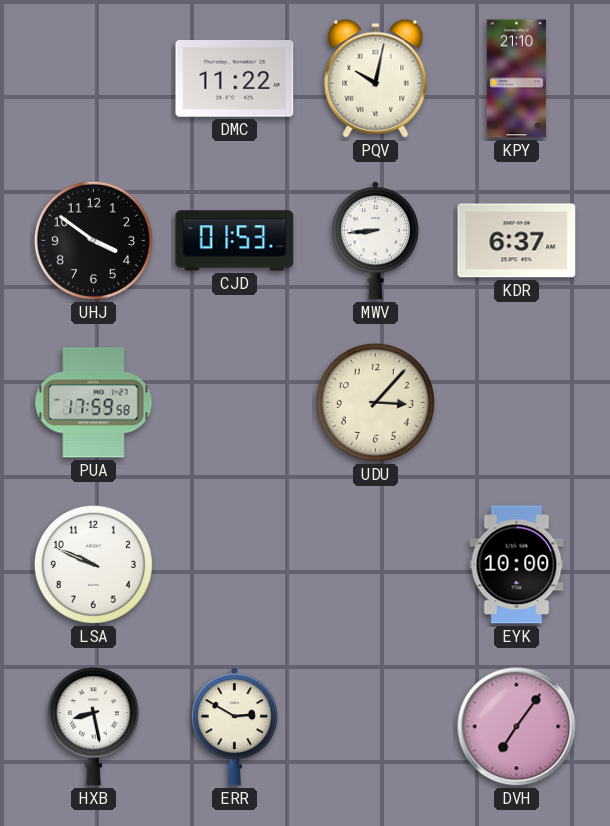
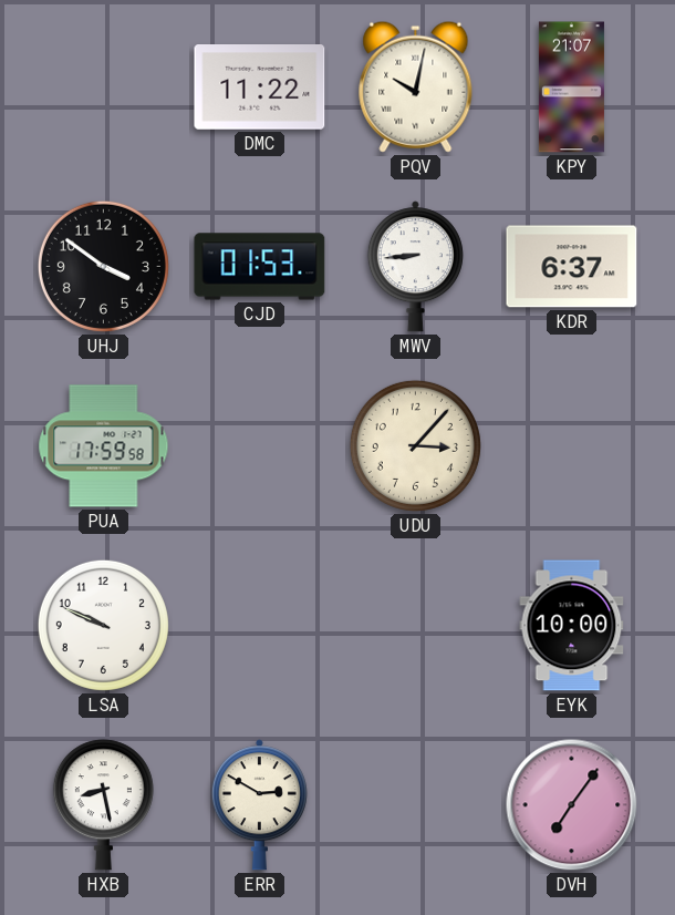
KPY: 21:10 -> 21:07
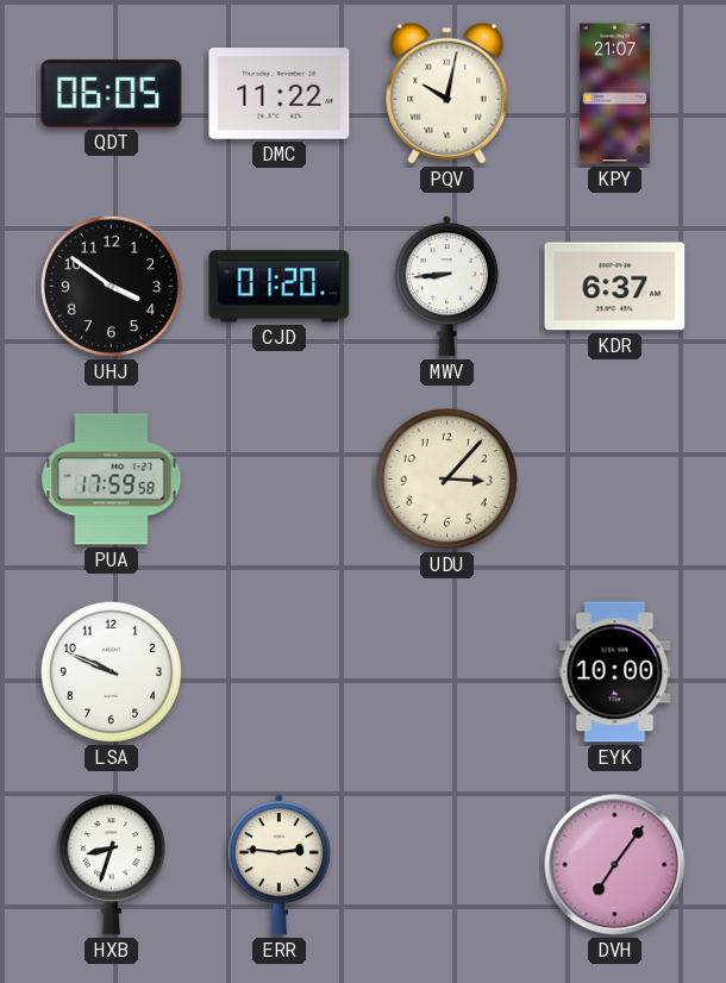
QDT: none -> 06:05
CJD: 01:53 -> 01:20
HXB: 8:28 -> 8:33
ERR: 2:50 -> 2:46
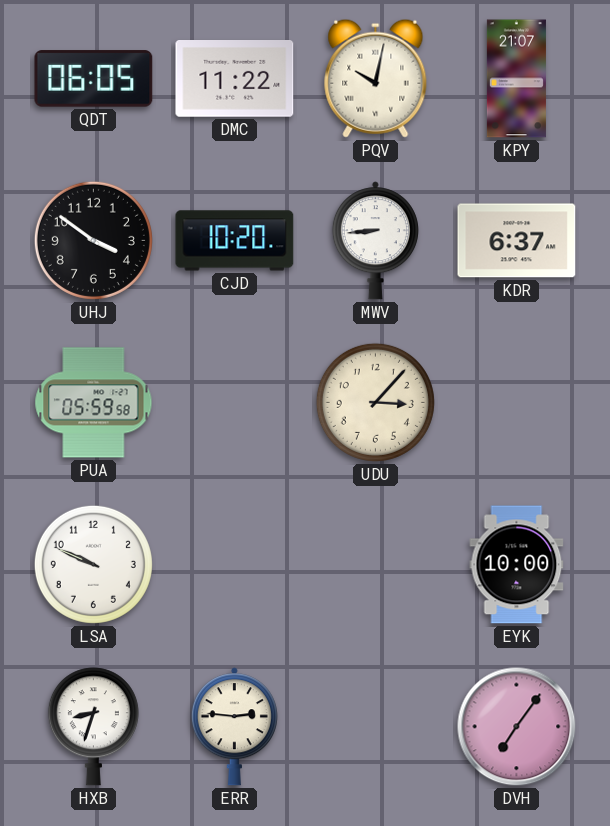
CJD: 01:20 -> 10:20
PUA: 17:59 -> 05:59
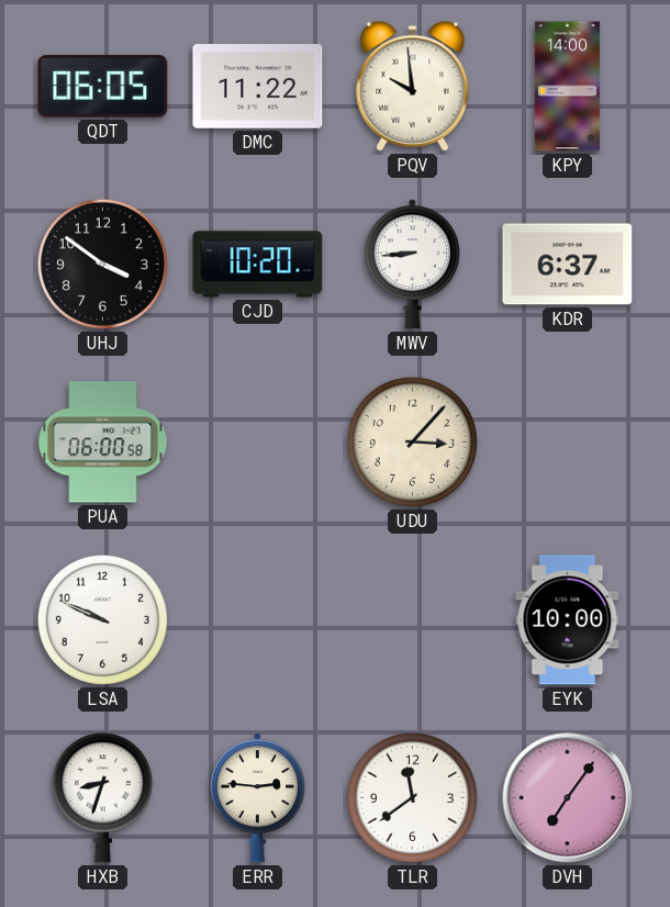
PQV: 10:02 -> 9:59
KPY: 21:07 -> 14:00
PUA: 05:59 -> 06:00
TLR: none -> 11:39
